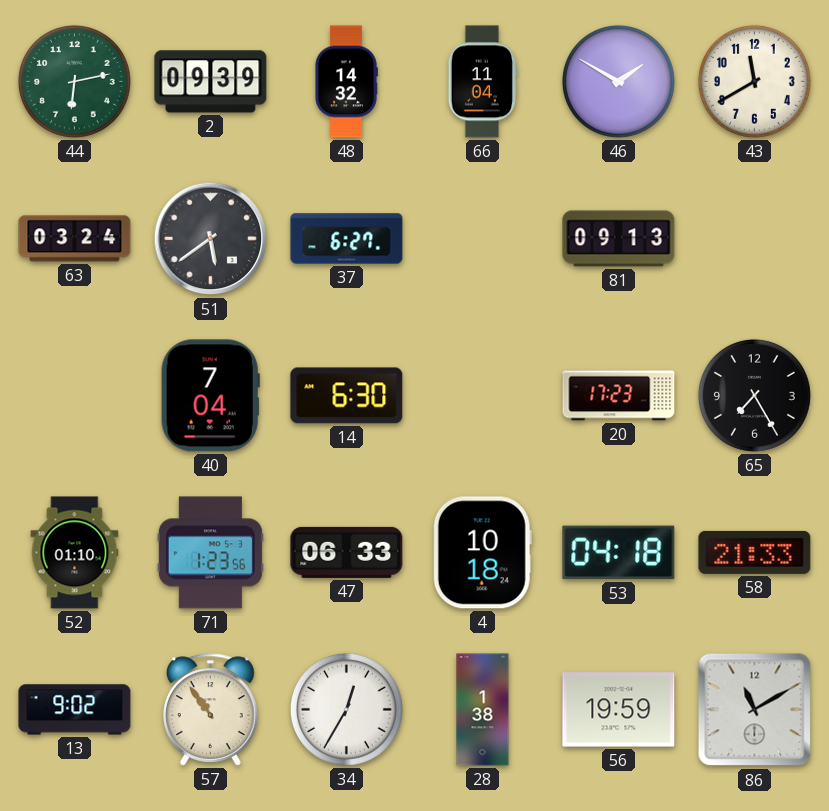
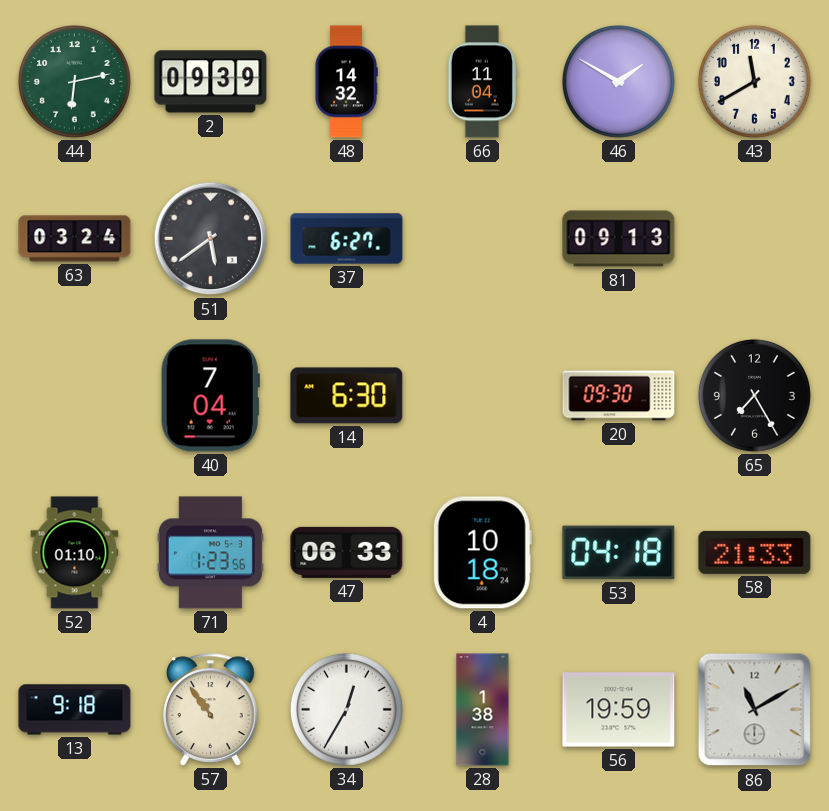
20: 17:23 -> 09:30
13: 9:02 -> 9:18
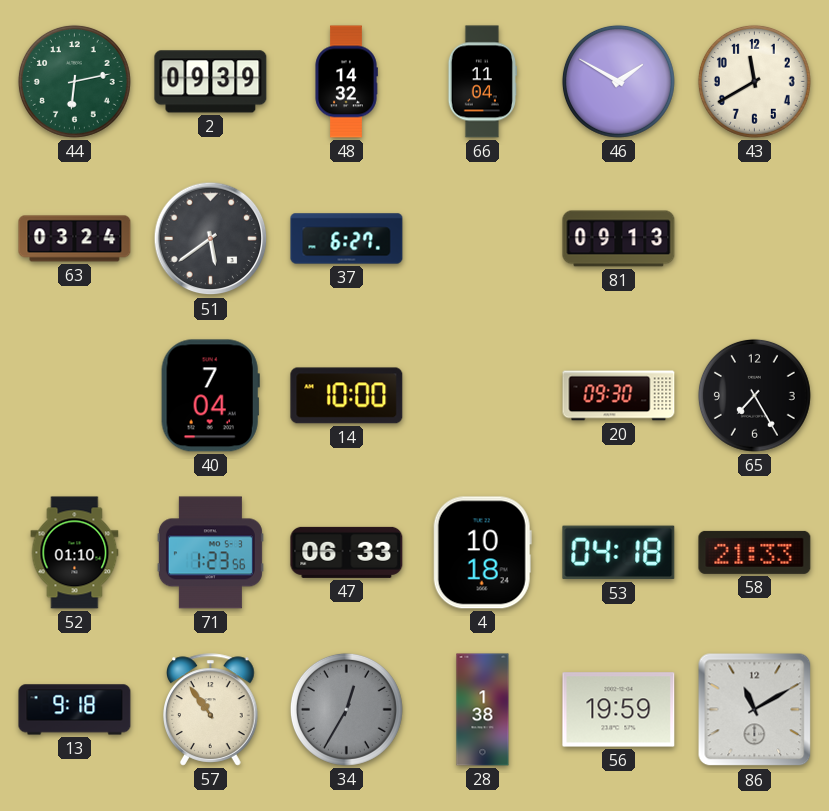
14: 6:30 -> 10:00
34 dial: white -> grey
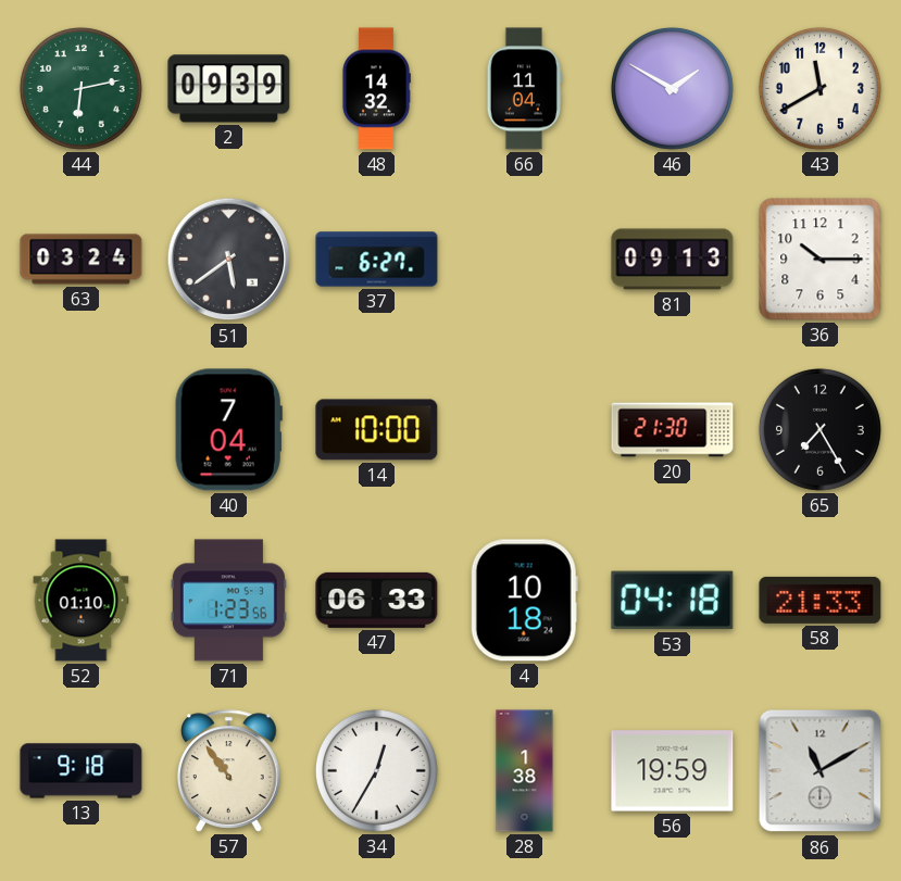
36: none -> 10:15
20: 09:30 -> 21:30
34 dial: grey -> white
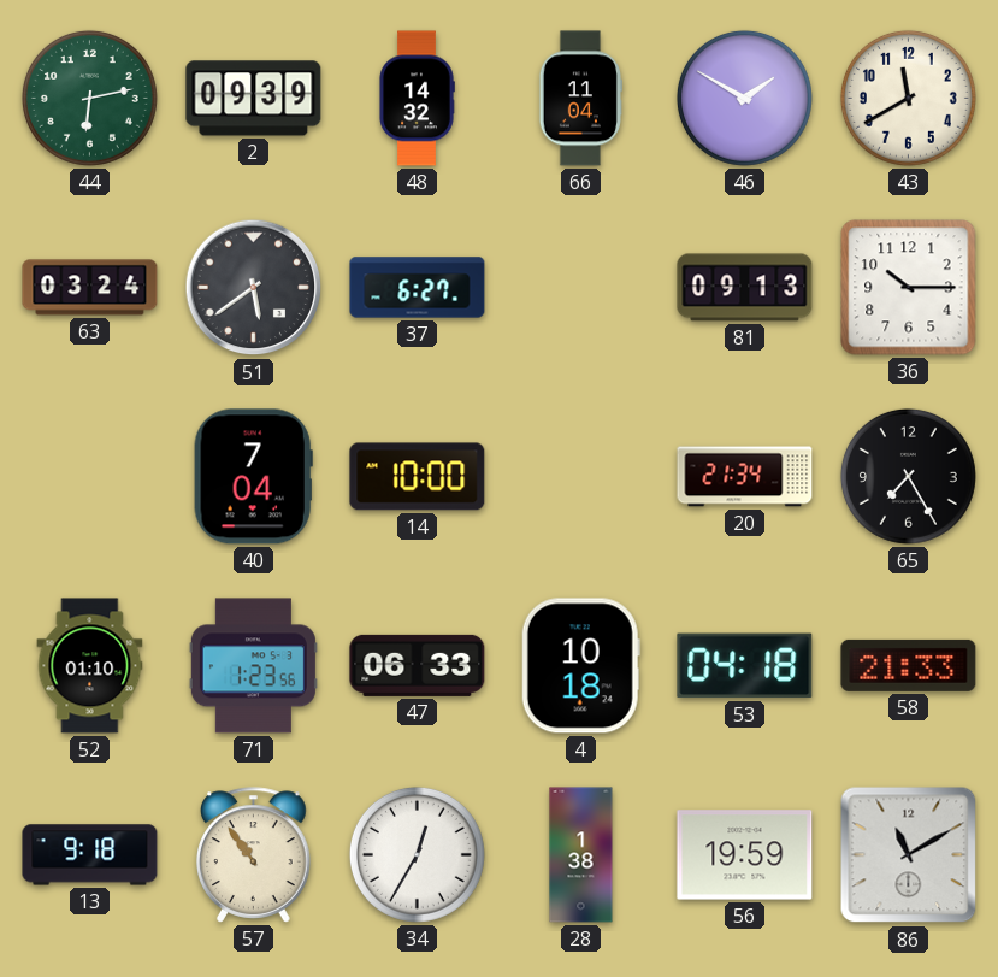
20: 21:30 -> 21:34
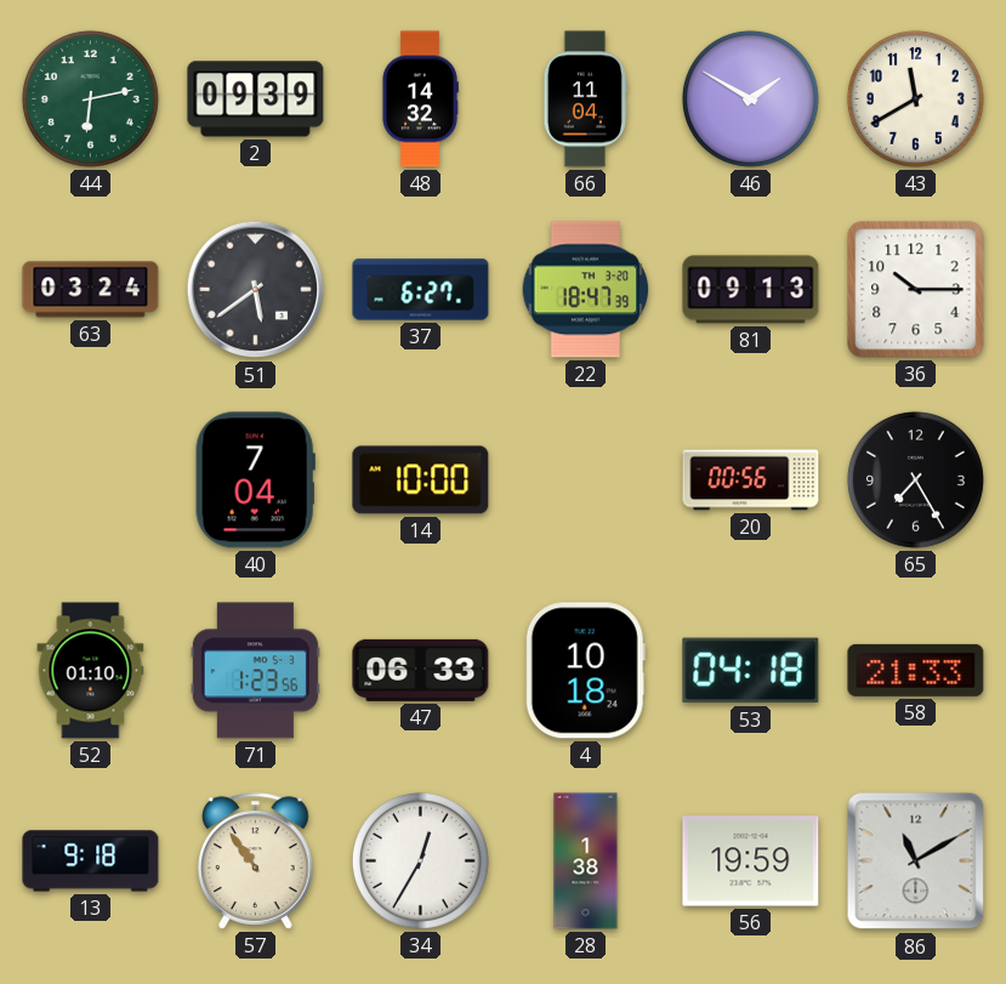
22: none -> 18:47
20: 21:34 -> 00:56
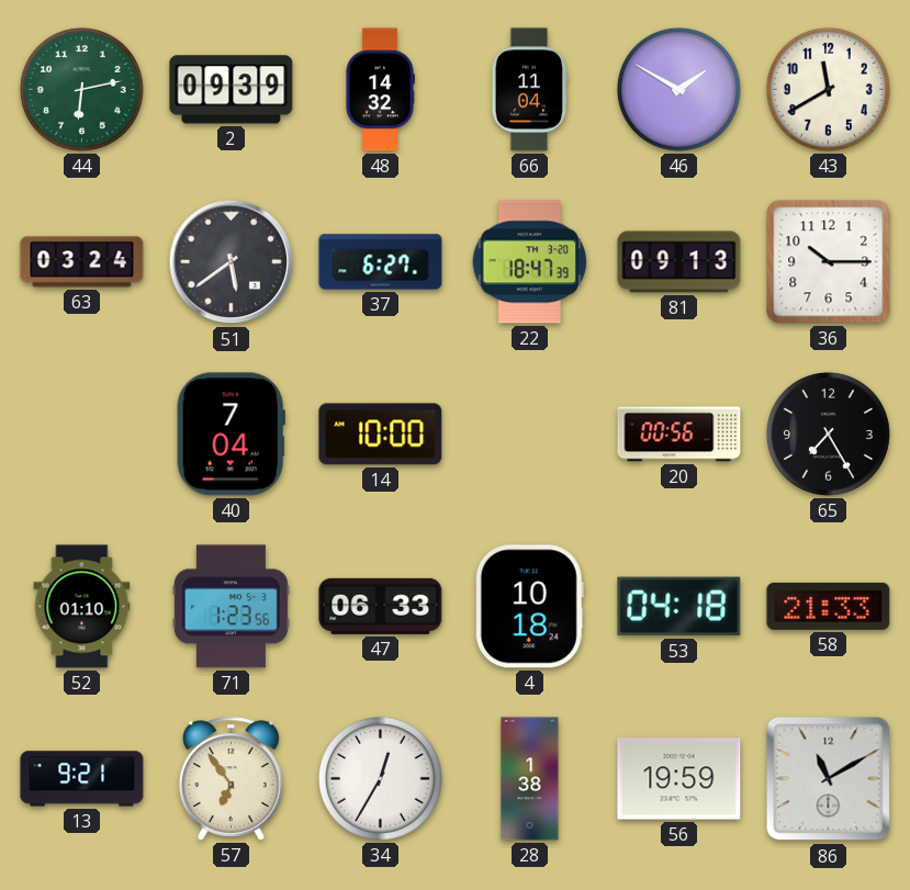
13: 9:18 -> 9:21
57: 10:54 -> 6:54
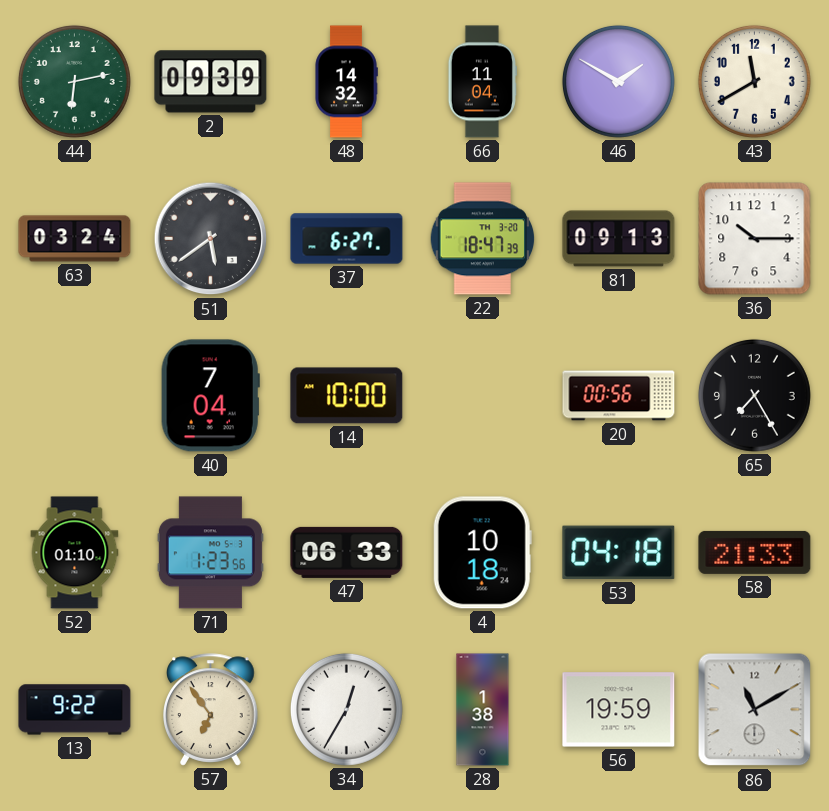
13: 9:21 -> 9:22
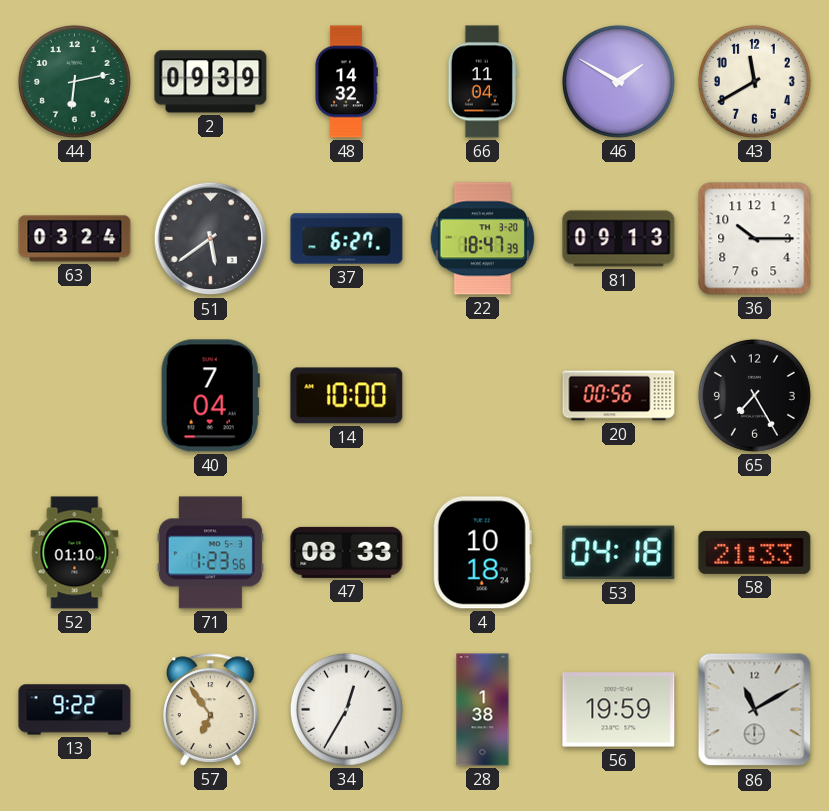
47: 06:33 -> 08:33
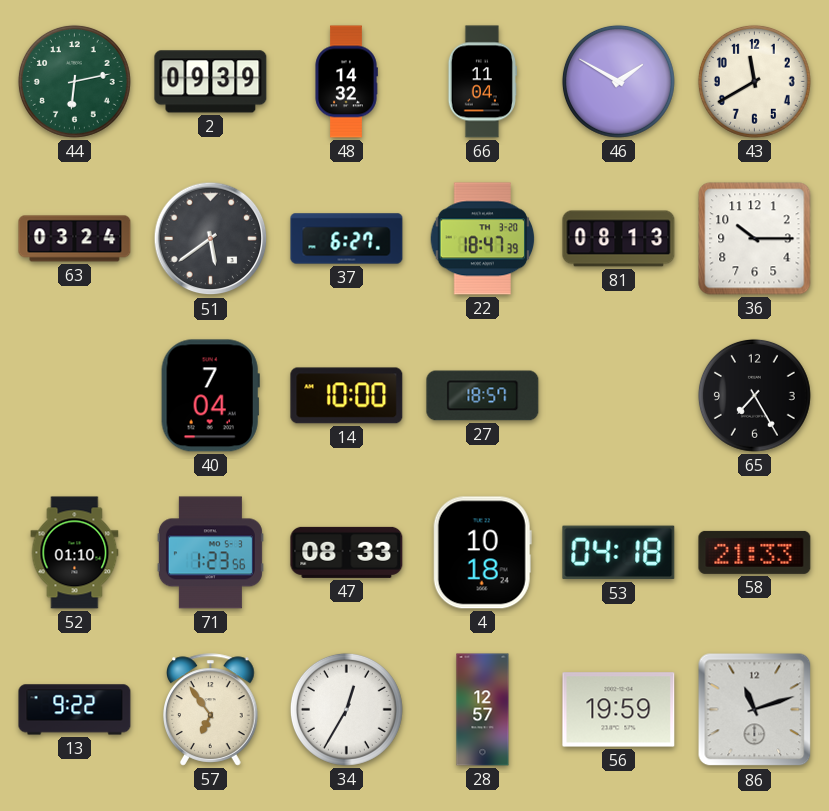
81: 09:13 -> 08:13
27: none -> 18:57
20: 00:56 -> none
28: 1:38 -> 12:57
86: 11:10 -> 11:12
